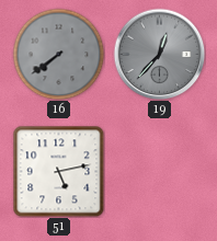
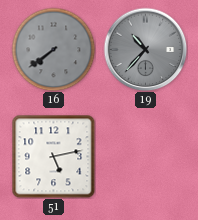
19: 12:37 -> 10:37
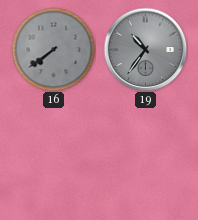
19: 10:37 -> 10:36
51: 5:13 -> none
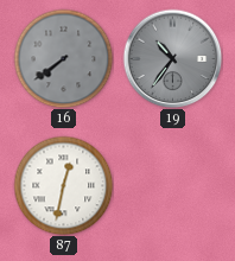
87: none -> 12:32
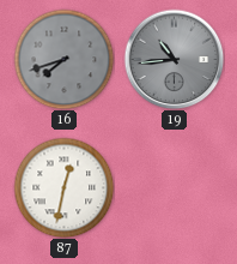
16: 7:39 -> 7:42
19: 10:36 -> 10:44
